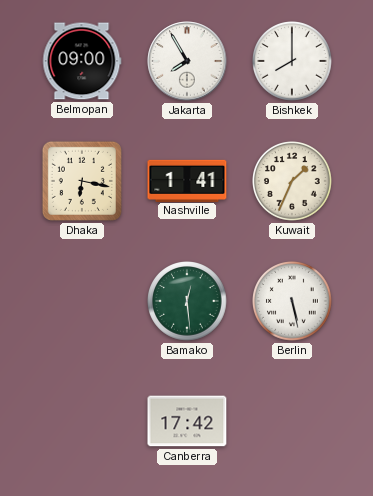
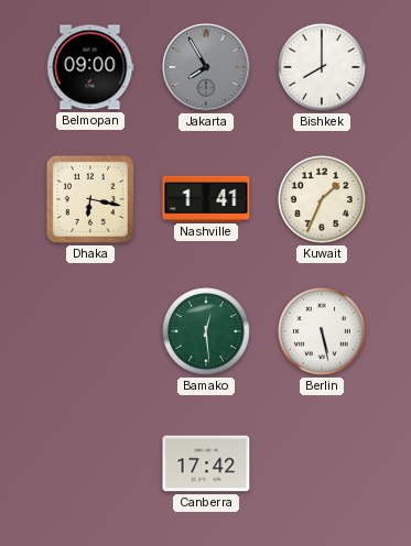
Jakarta dial: white -> grey
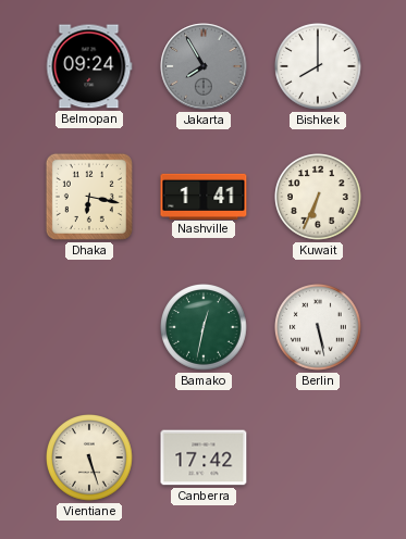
Belmopan: 09:00 -> 09:24
Kuwait: 1:34 -> 6:34
Bamako: 12:29 -> 12:32
Vientiane: none -> 5:27
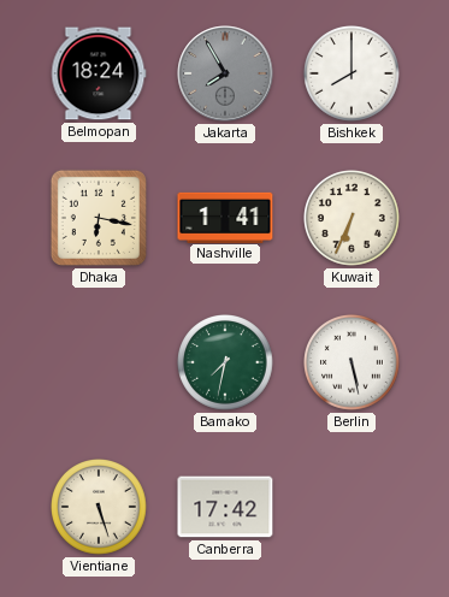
Belmopan: 09:24 -> 18:24
Bamako: 12:32 -> 7:32
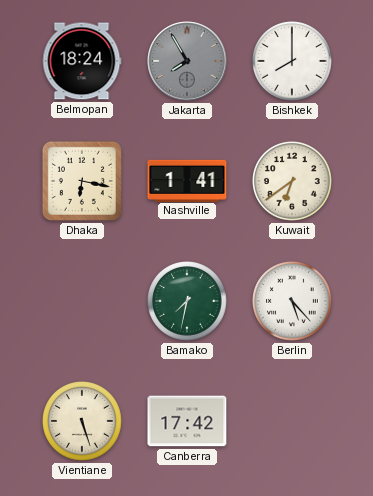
Kuwait: 6:34 -> 6:39
Berlin: 5:28 -> 5:23
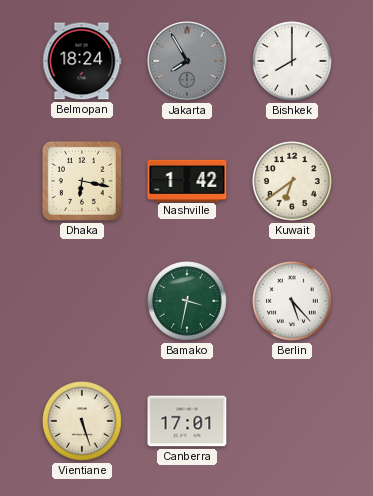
Nashville: 1:41 -> 1:42
Bamako: 7:32 -> 3:32
Canberra: 17:42 -> 17:01
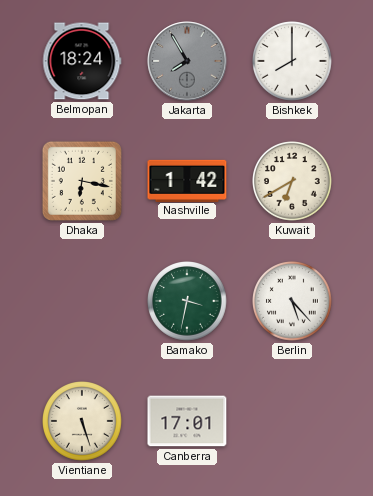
Kuwait: 6:39 -> 6:40
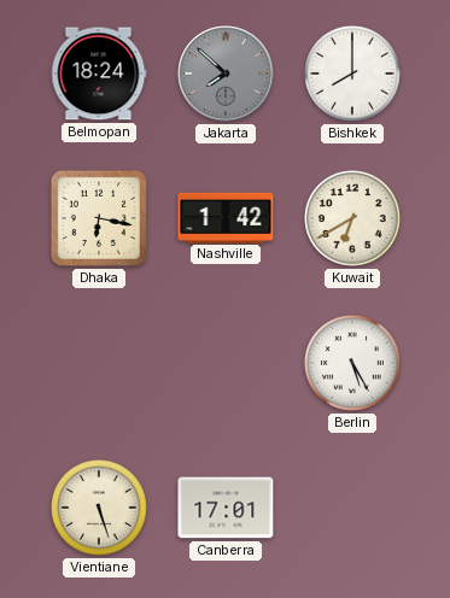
Jakarta: 7:55 -> 7:52
Bamako: 3:32 -> none
Berlin: 5:23 -> 5:25
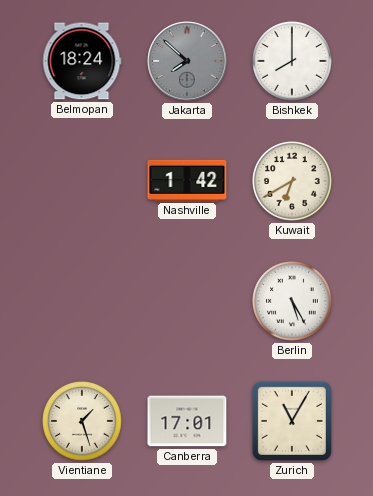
Dhaka: 6:17 -> none
Vientiane: 5:27 -> 1:27
Zurich: none -> 11:05
